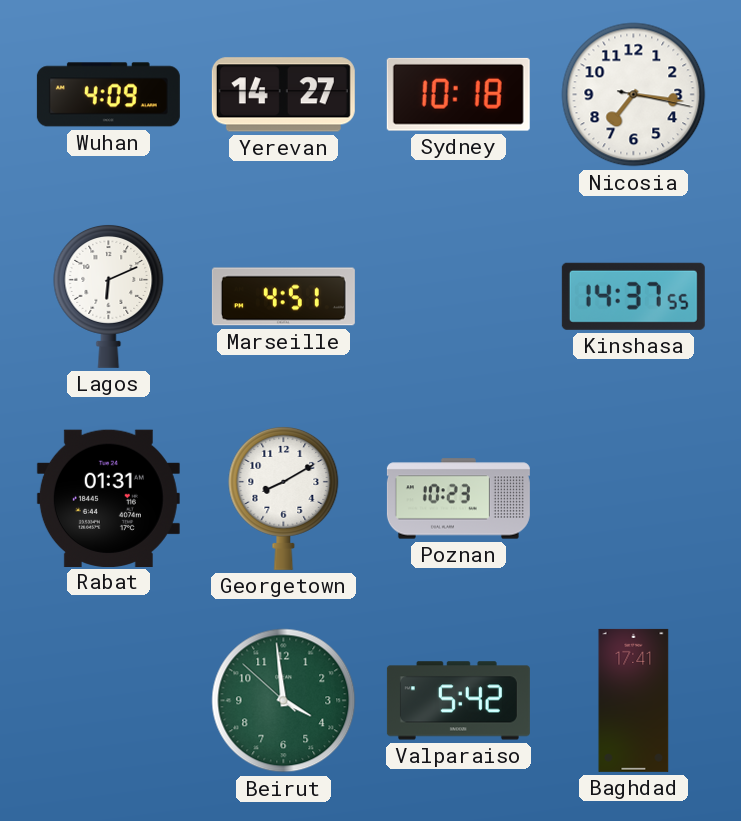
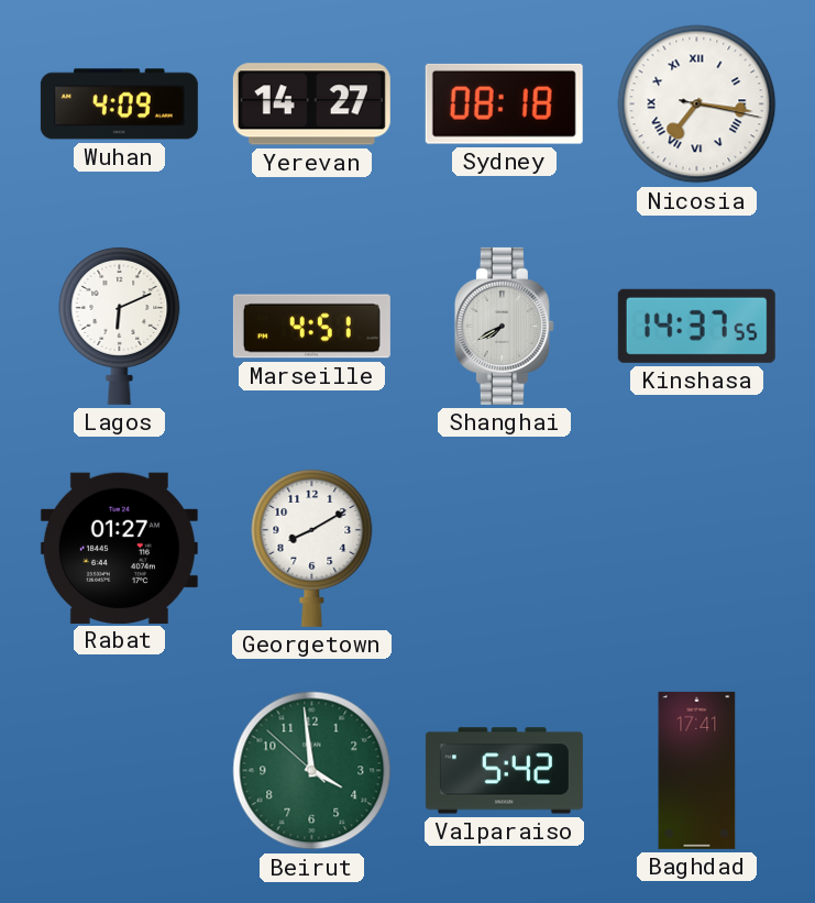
Sydney: 10:18 -> 08:18
Nicosia numerals: Arabic -> Roman
Shanghai: none -> 7:40
Rabat: 01:31 -> 01:27
Poznan: 10:23 -> none
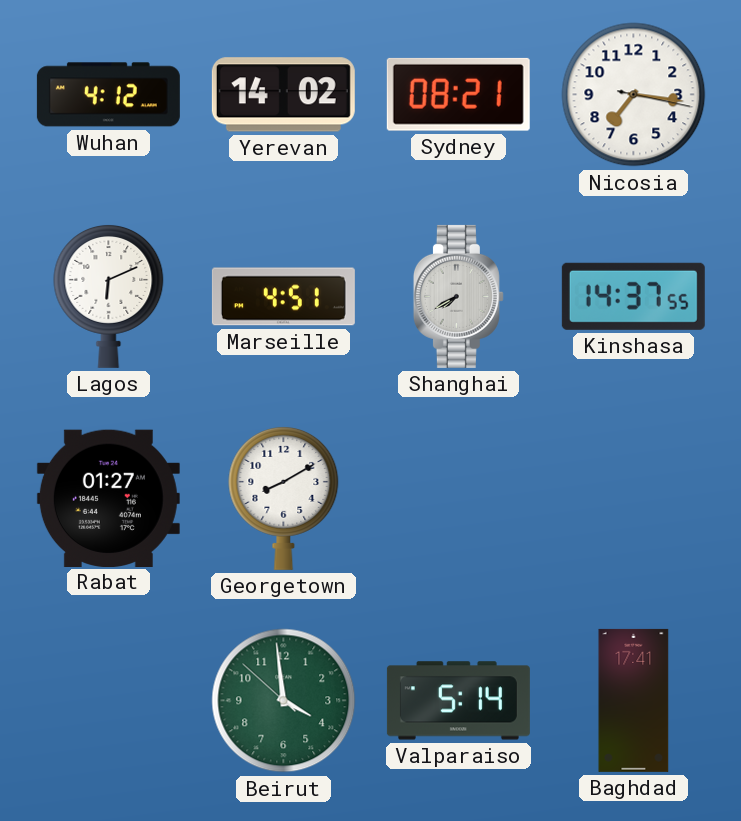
Wuhan: 4:09 -> 4:12
Yerevan: 14:27 -> 14:02
Sydney: 08:18 -> 08:21
Nicosia numerals: Roman -> Arabic
Valparaiso: 5:42 -> 5:14
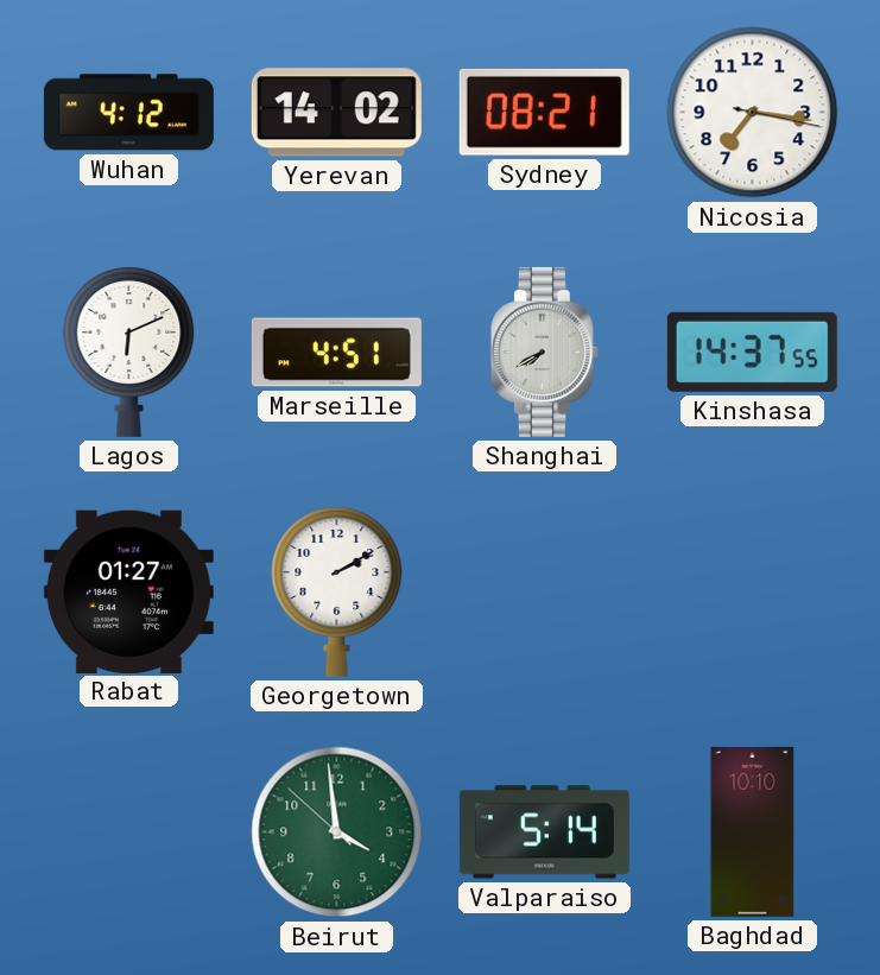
Georgetown: 8:10 -> 2:10
Baghdad: 17:41 -> 10:10
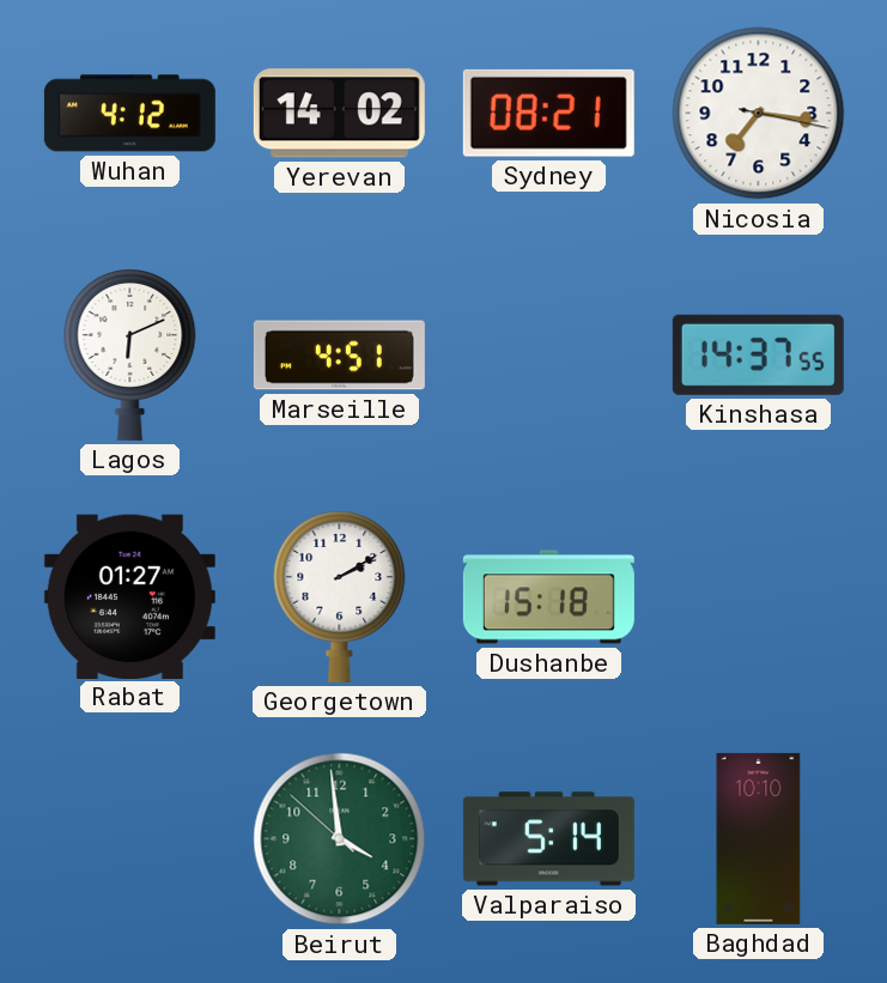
Shanghai: 7:40 -> none
Dushanbe: none -> 15:18
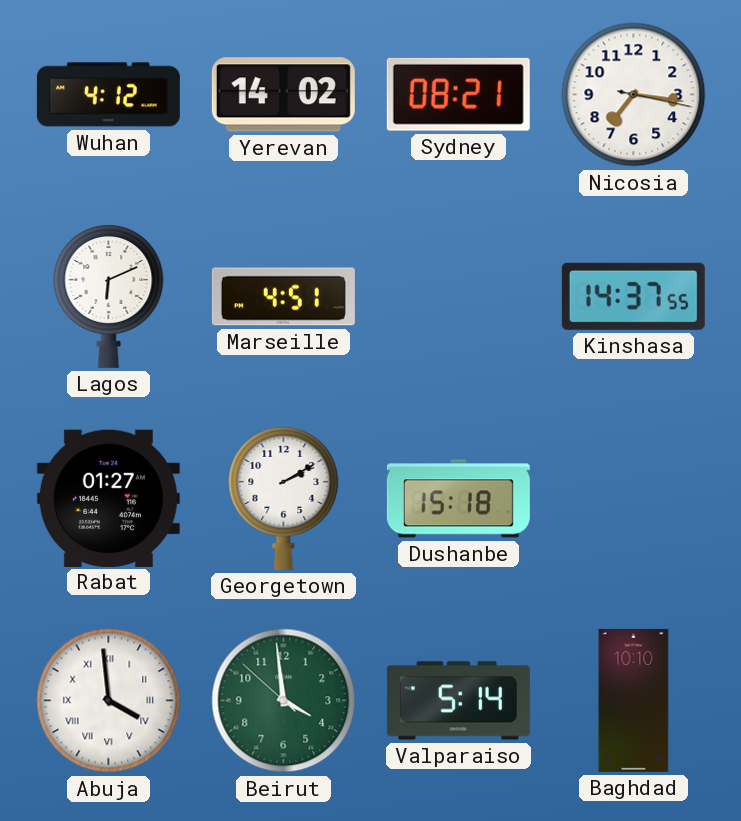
Abuja: none -> 3:59
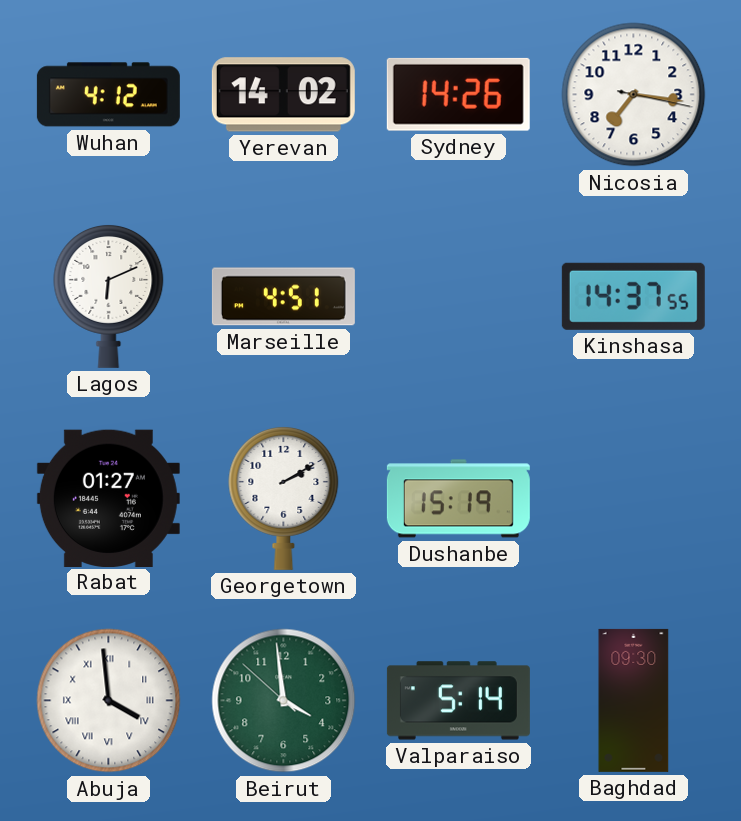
Sydney: 08:21 -> 14:26
Dushanbe: 15:18 -> 15:19
Baghdad: 10:10 -> 09:30
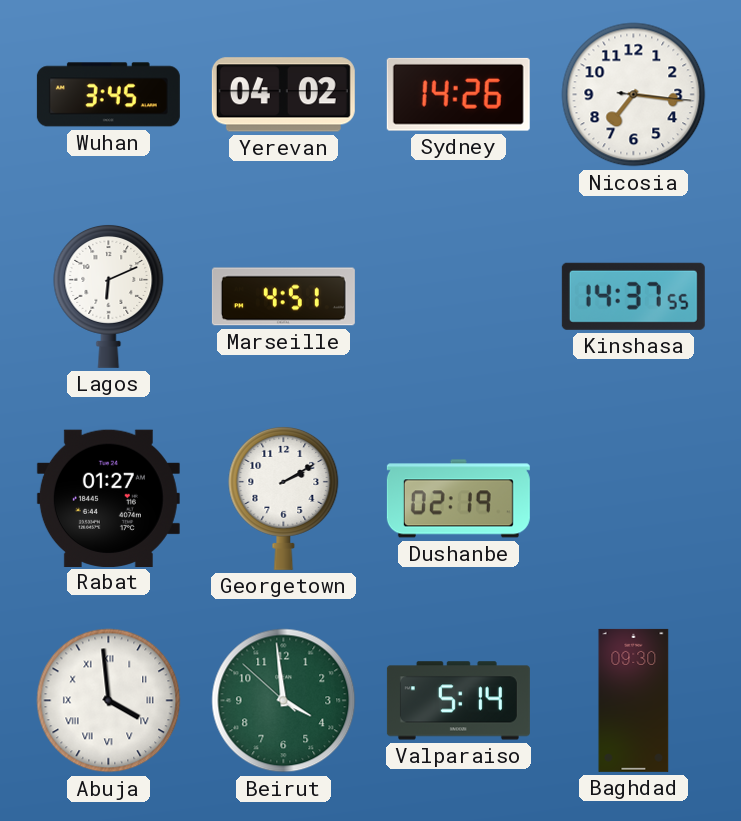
Wuhan: 4:12 -> 3:45
Yerevan: 14:02 -> 04:02
Nicosia: 7:16:17 -> 7:16:16
Dushanbe: 15:19 -> 02:19
